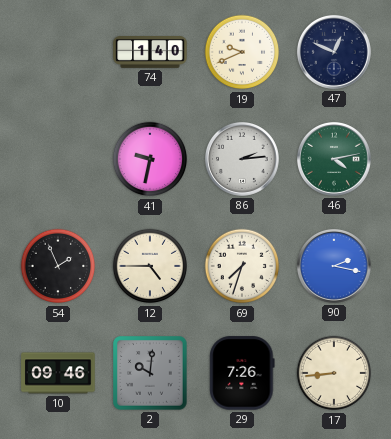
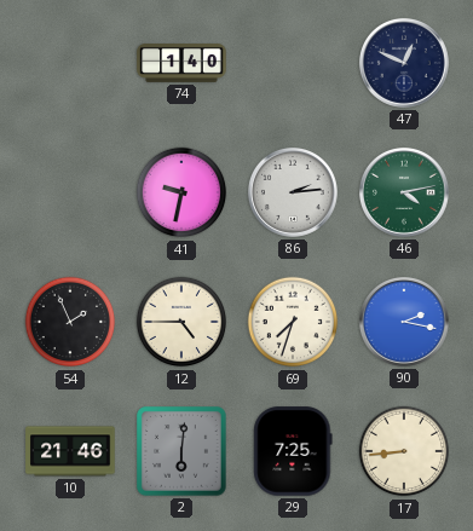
19: 9:41 -> none
10: 09:46 -> 21:46
2: 10:01 -> 6:01
29: 7:26 -> 7:25
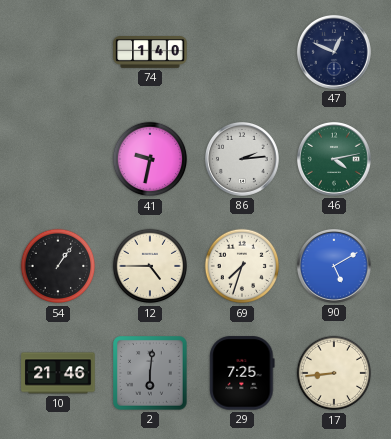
54: 1:56 -> 1:06
90: 2:17 -> 5:10
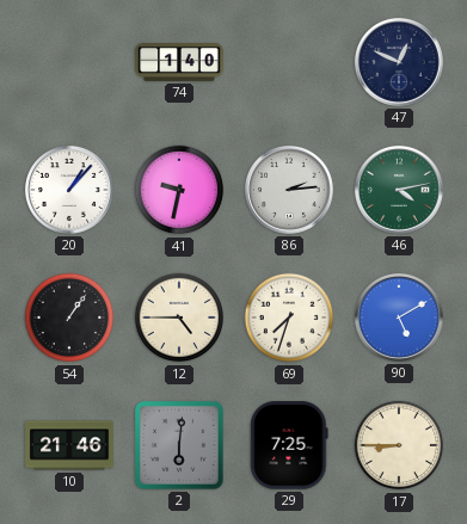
20: none -> 1:07
17: 8:44 -> 8:45
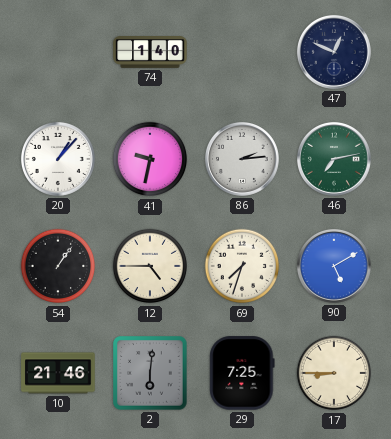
46: 4:13 -> 7:13
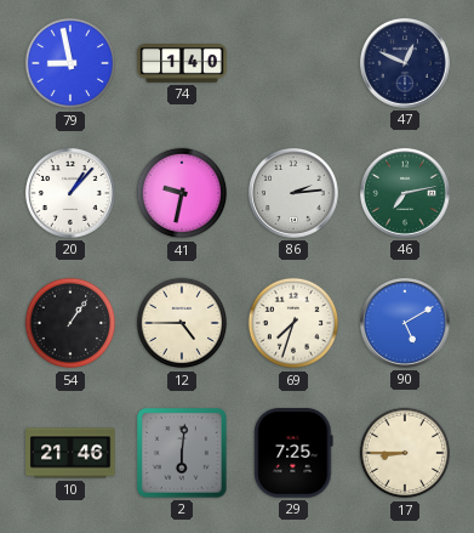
79: none -> 8:58
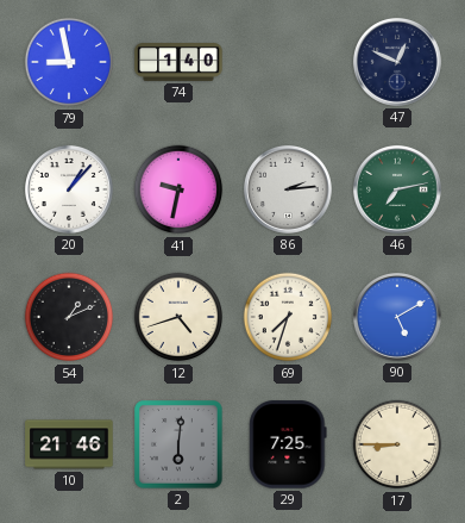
54: 1:06 -> 1:11
12: 4:45 -> 4:42
